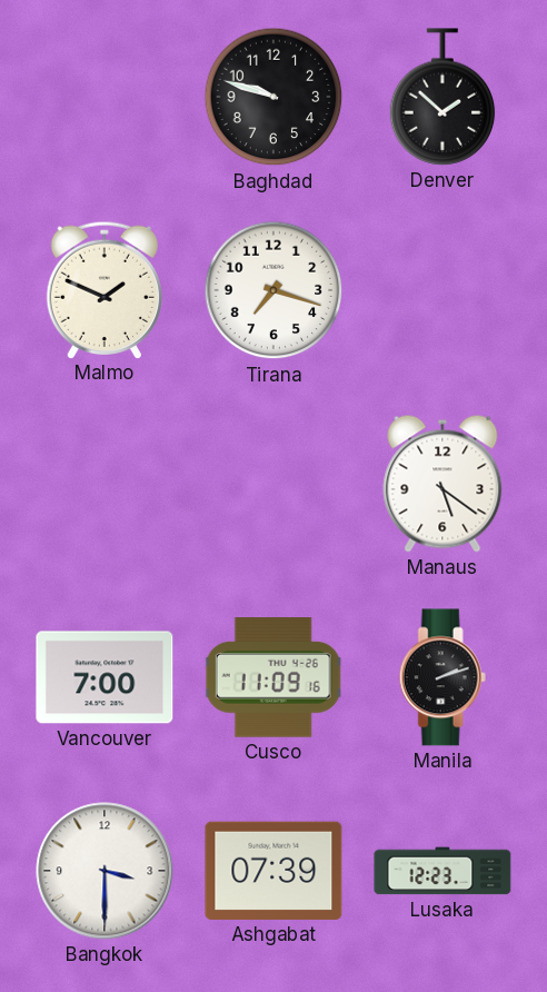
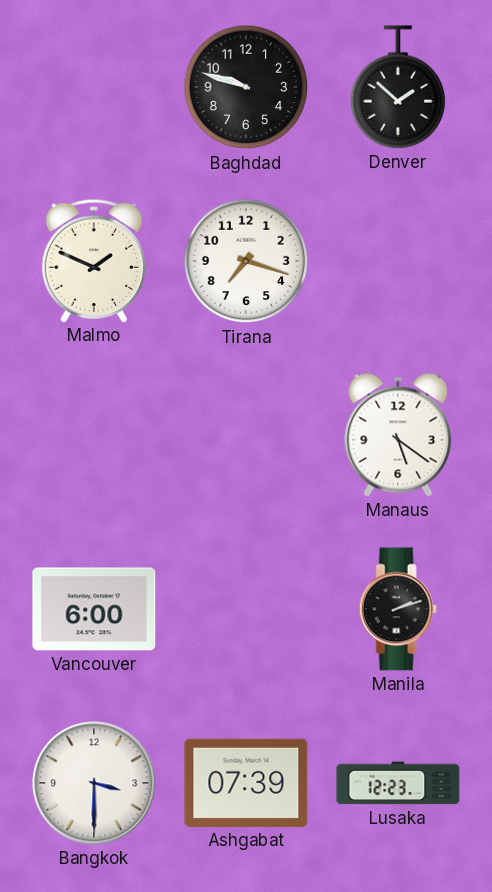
Vancouver: 7:00 -> 6:00
Cusco: 11:09 -> none
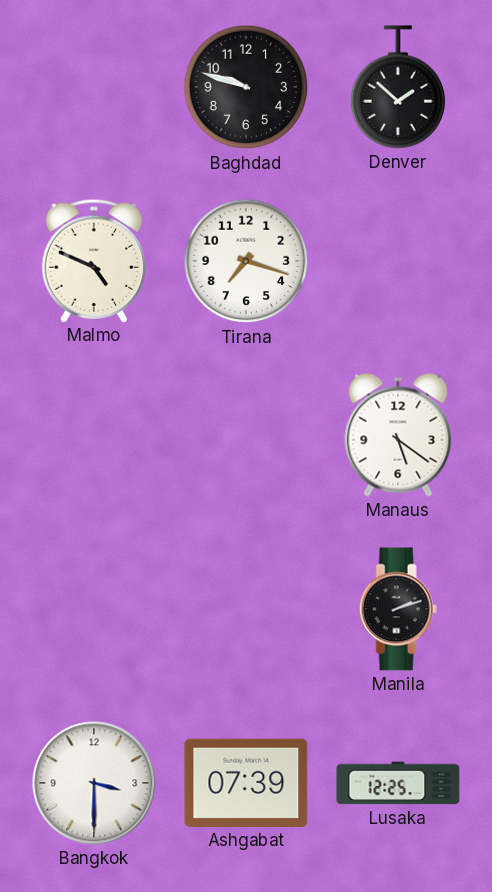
Malmo: 1:49 -> 4:49
Vancouver: 6:00 -> none
Lusaka: 12:23 -> 12:25
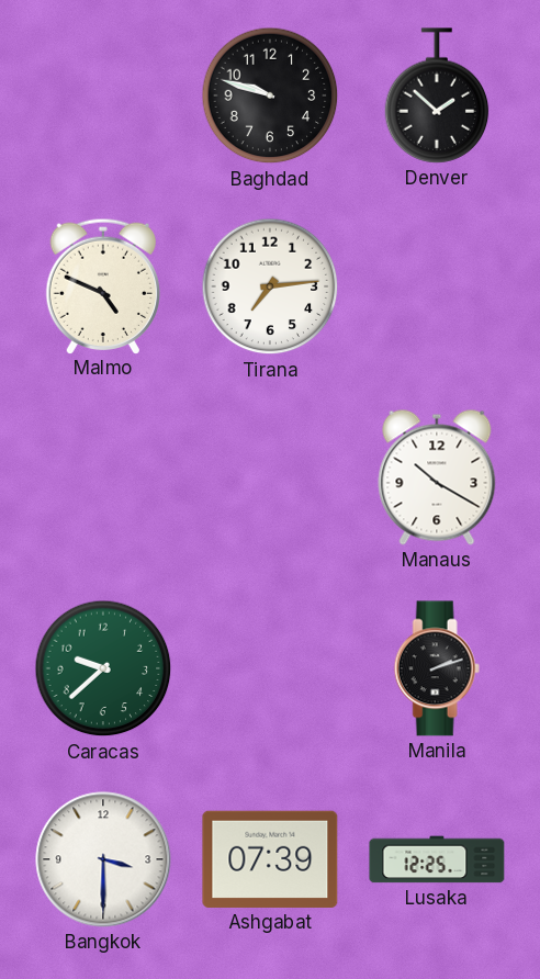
Tirana: 7:18 -> 7:14
Manaus: 5:21 -> 10:20
Caracas: none -> 9:38
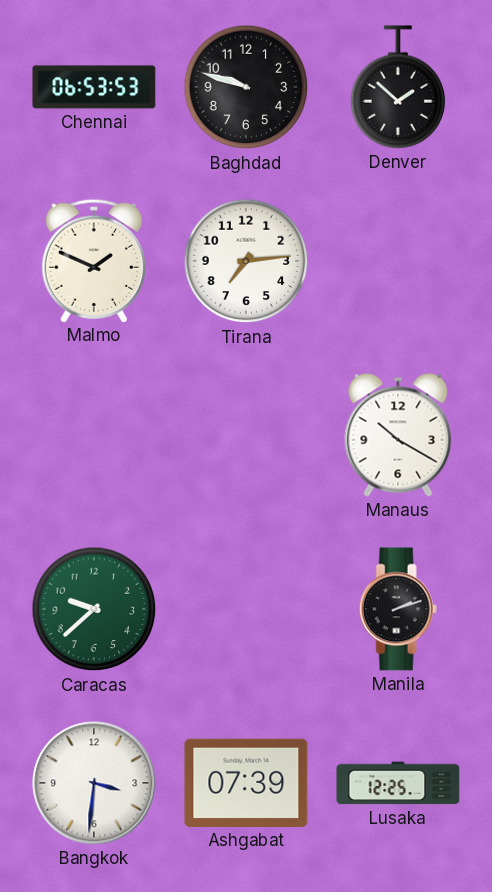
Chennai: none -> 06:53
Malmo: 4:49 -> 1:49
Bangkok: 3:30 -> 3:31
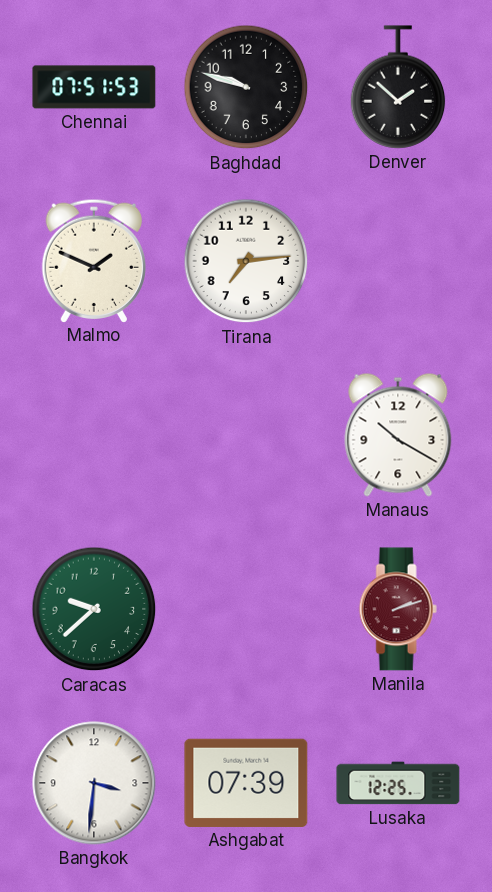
Chennai: 06:53 -> 07:51
Manila dial: black -> burgundy
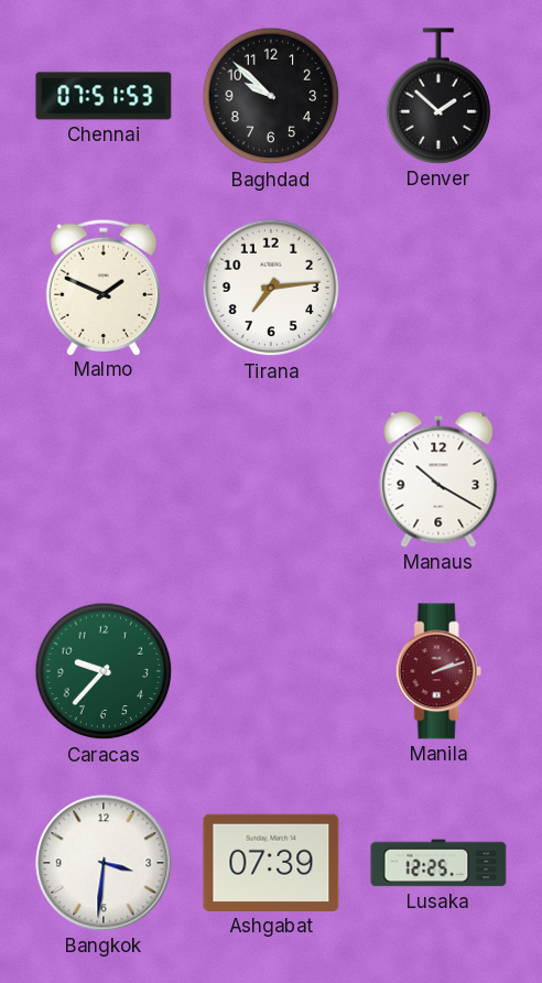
Baghdad: 9:48 -> 9:52
Caracas: 9:38 -> 9:37
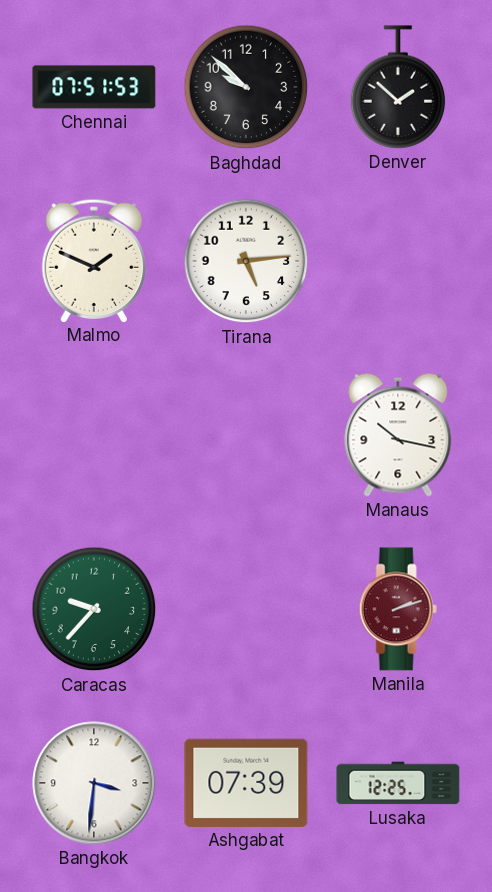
Tirana: 7:14 -> 5:14
Manaus: 10:20 -> 10:17
